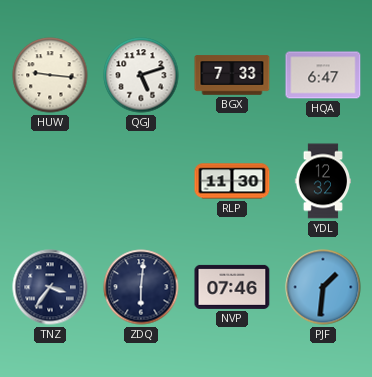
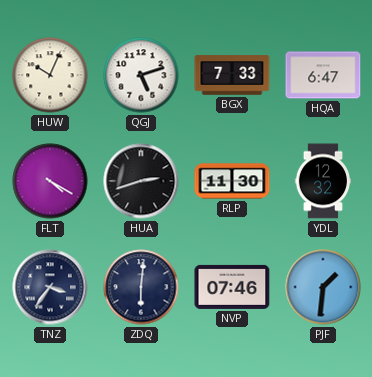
HUW: 9:16 -> 10:04
FLT: none -> 4:20
HUA: none -> 2:42
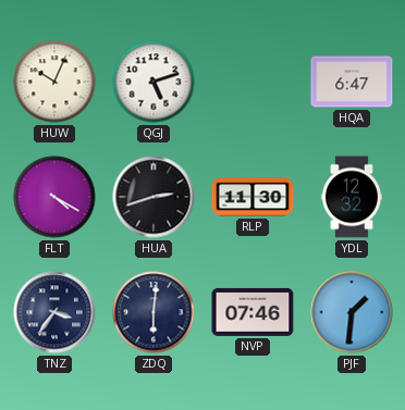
BGX: 7:33 -> none
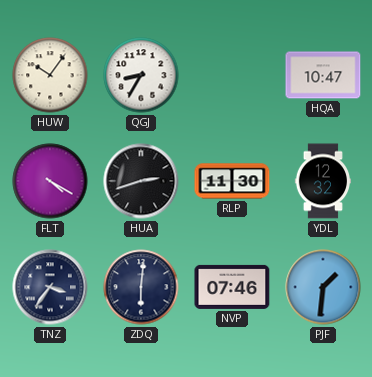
HUW: 10:04 -> 10:06
QGJ: 5:12 -> 8:35
HQA: 6:47 -> 10:47
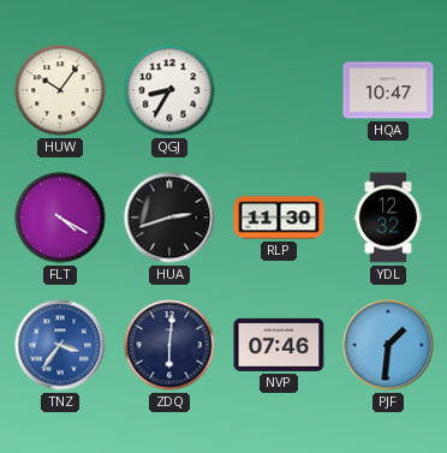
TNZ dial: navy -> blue
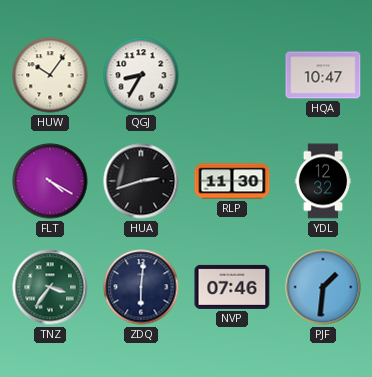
TNZ dial: blue -> green
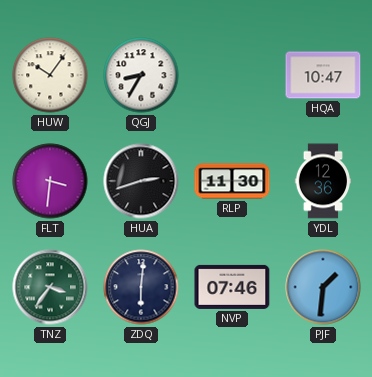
FLT: 4:20 -> 3:31
YDL: 12:32 -> 12:36
